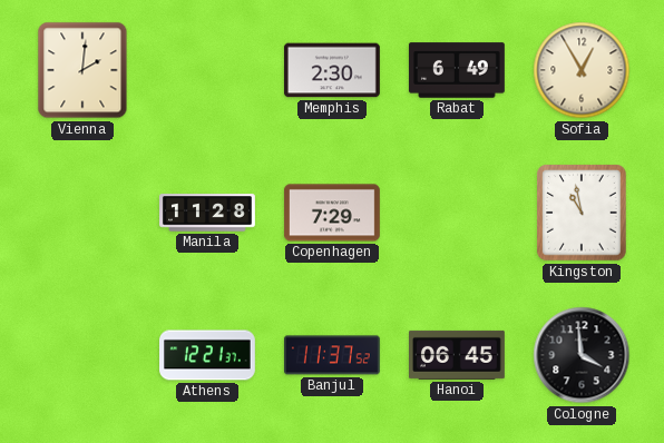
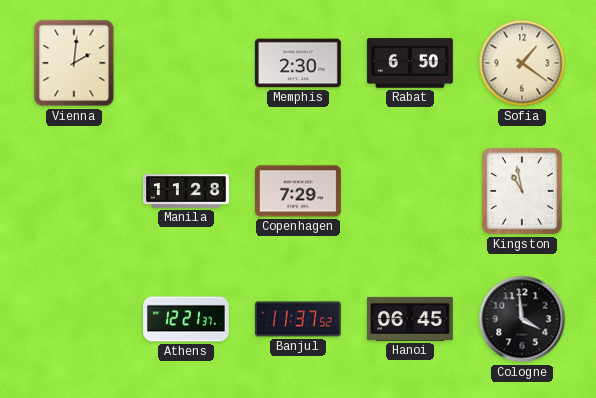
Rabat: 6:49 -> 6:50
Sofia: 12:55 -> 1:21
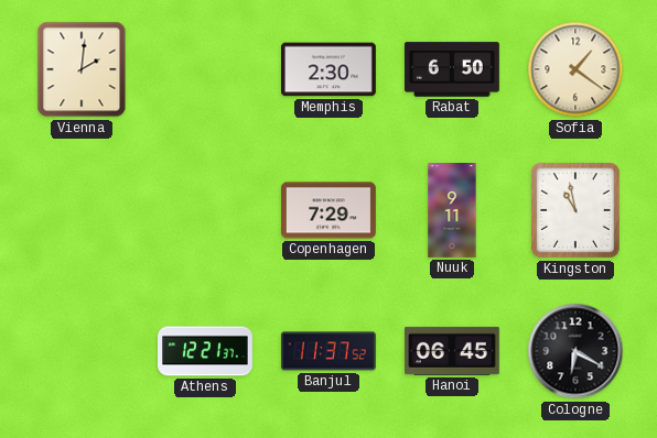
Manila: 11:28 -> none
Nuuk: none -> 9:11
Cologne: 3:59 -> 6:20
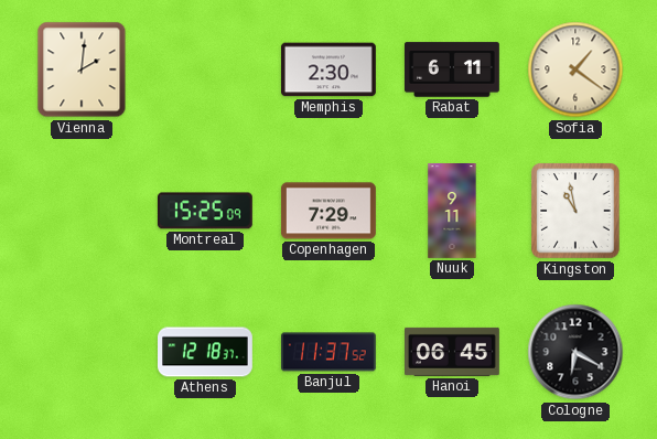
Rabat: 6:50 -> 6:11
Montreal: none -> 15:25
Athens: 12:21 -> 12:18
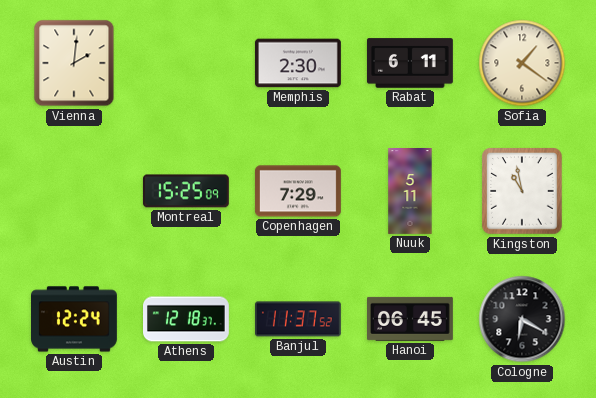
Nuuk: 9:11 -> 5:11
Austin: none -> 12:24
